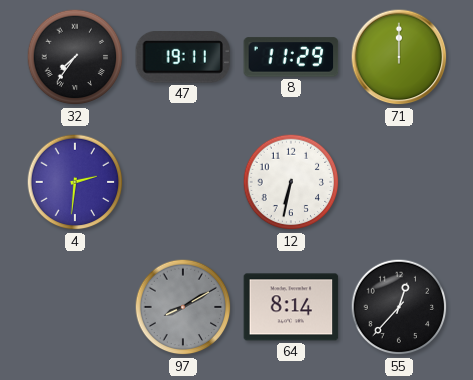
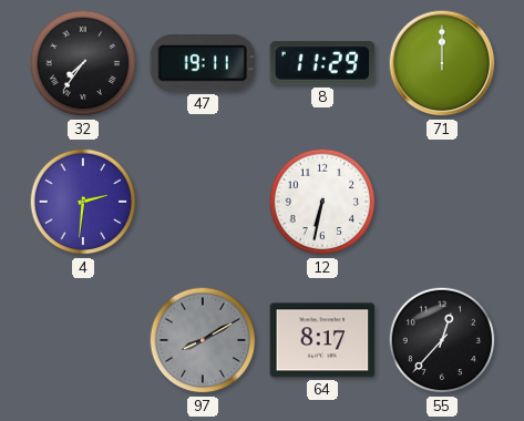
64: 8:14 -> 8:17
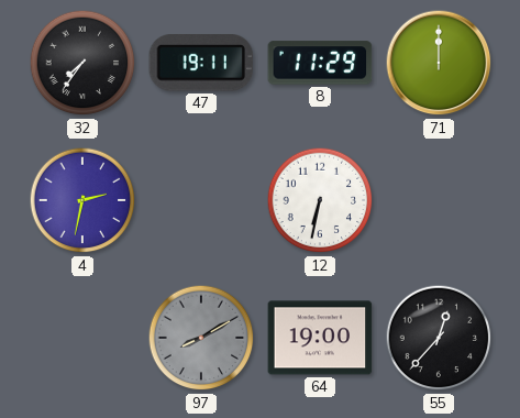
4: 2:31 -> 2:32
64: 8:17 -> 19:00
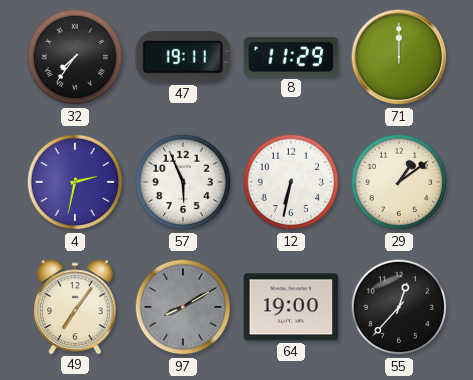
57: none -> 5:56
29: none -> 1:09
49: none -> 7:06
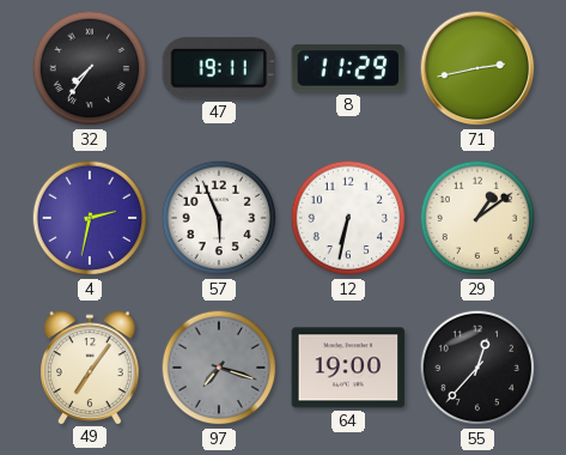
71: 12:00 -> 2:43
97: 8:10 -> 7:18
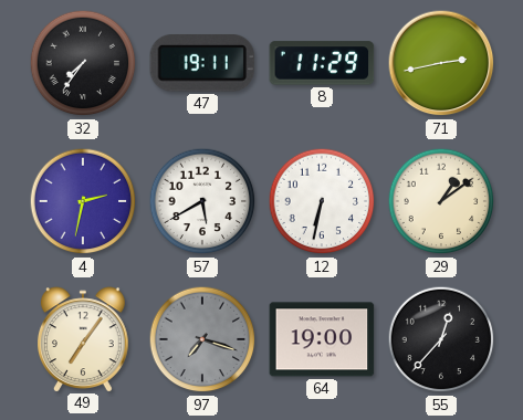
57: 5:56 -> 5:40
